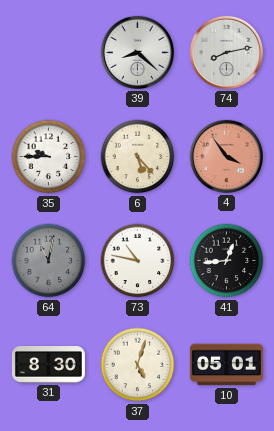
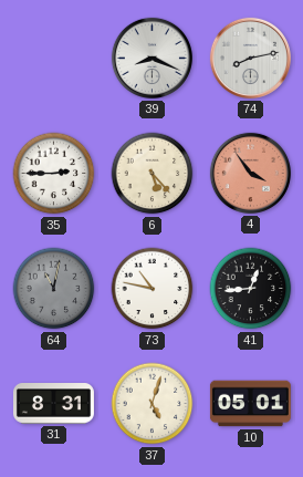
39: 8:22 -> 8:19
35: 9:45 -> 2:45
31: 8:30 -> 8:31
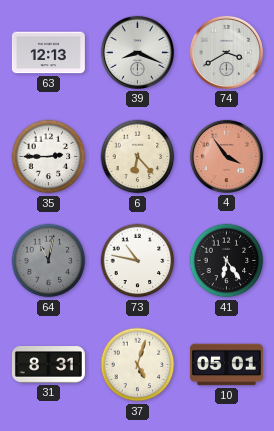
63: none -> 12:13
74: 8:13 -> 3:40
6: 5:23 -> 6:23
41: 12:44 -> 6:24
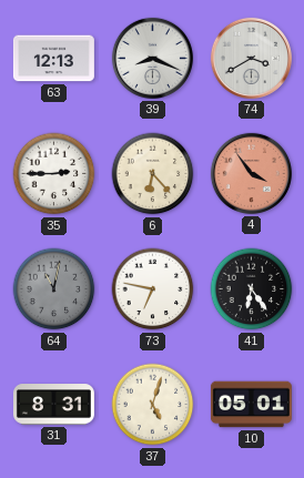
73: 10:47 -> 6:47
